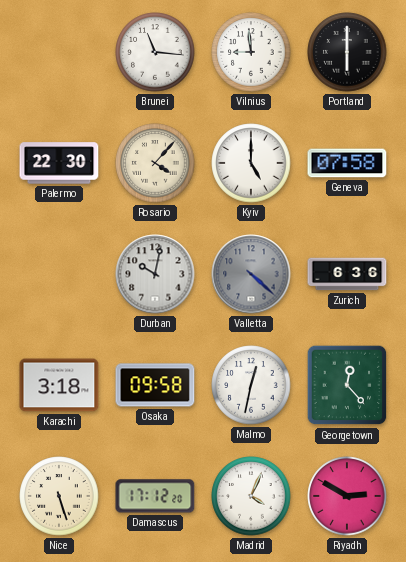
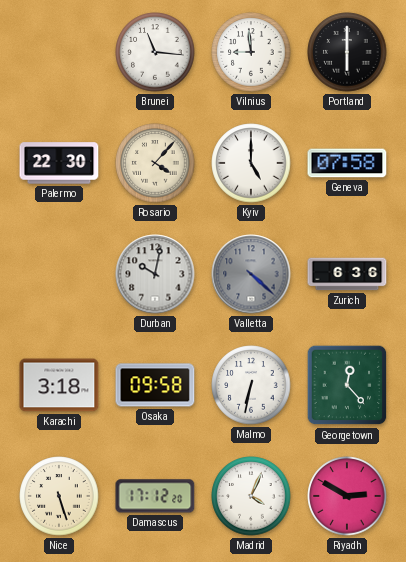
Malmo: 12:32 -> 6:32
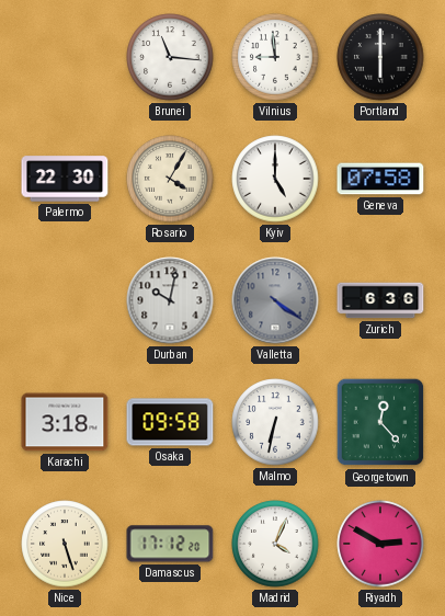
Rosario: 4:07 -> 4:05
Valletta: 4:22 -> 4:21
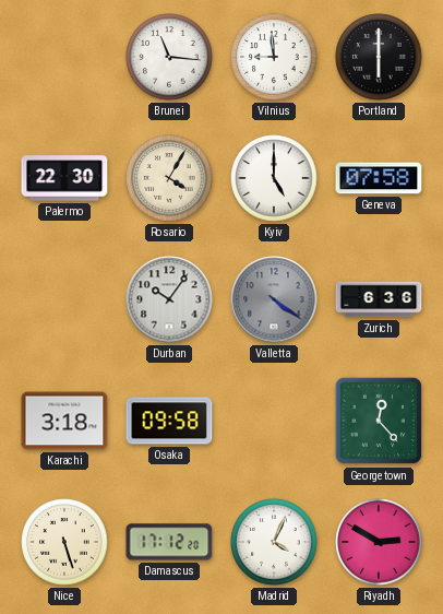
Durban: 10:02 -> 10:06
Malmo: 6:32 -> none
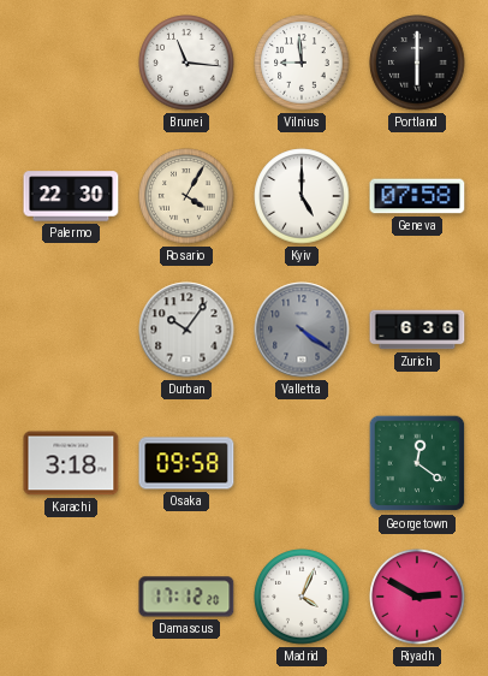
Georgetown: 12:23 -> 12:21
Nice: 5:27 -> none
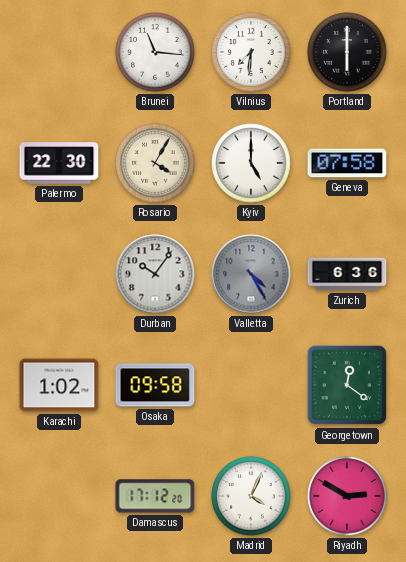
Vilnius: 8:59 -> 7:31
Valletta: 4:21 -> 4:25
Karachi: 3:18 -> 1:02
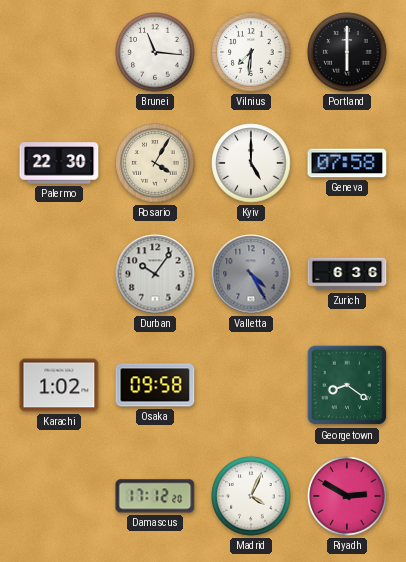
Georgetown: 12:21 -> 8:21
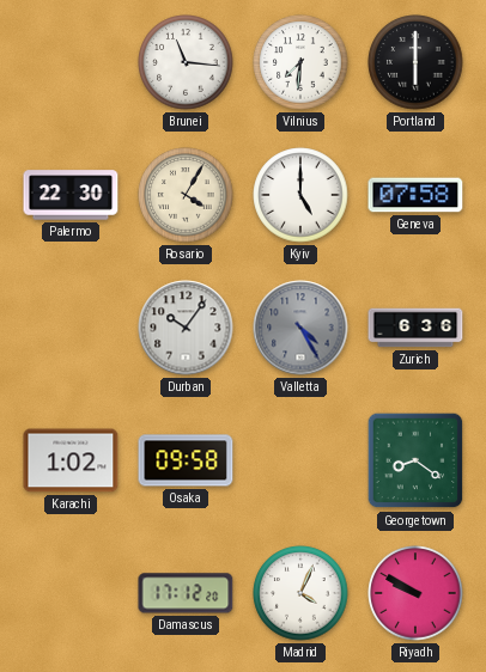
Riyadh: 2:50 -> 9:50
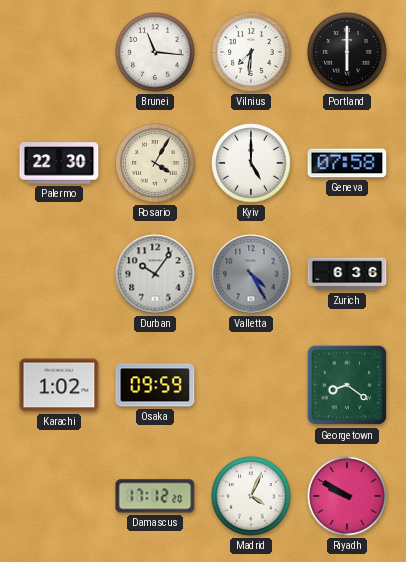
Osaka: 09:58 -> 09:59
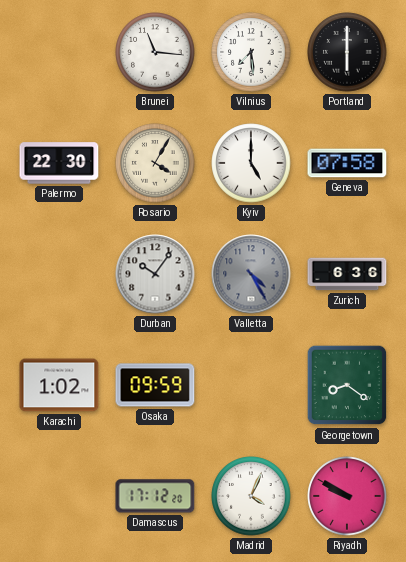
Vilnius: 7:31 -> 7:29
